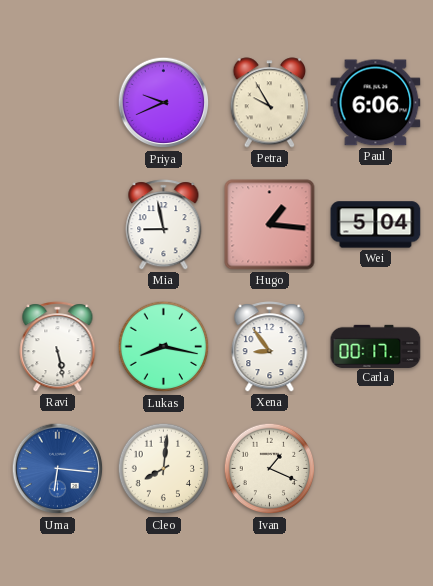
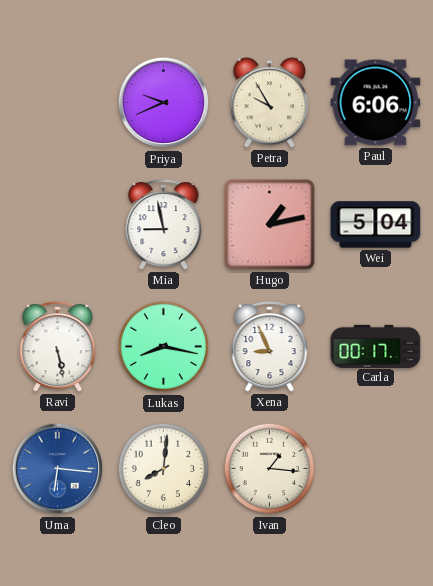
Hugo: 1:16 -> 1:13
Xena: 8:54 -> 8:56
Ivan: 1:19 -> 1:16
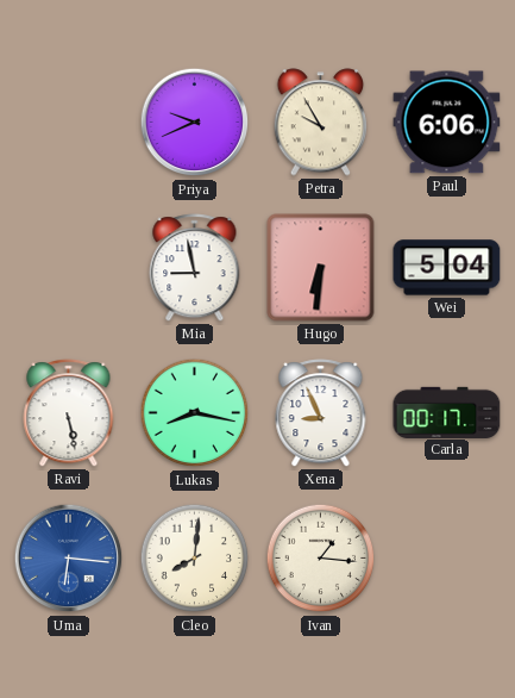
Hugo: 1:13 -> 6:31
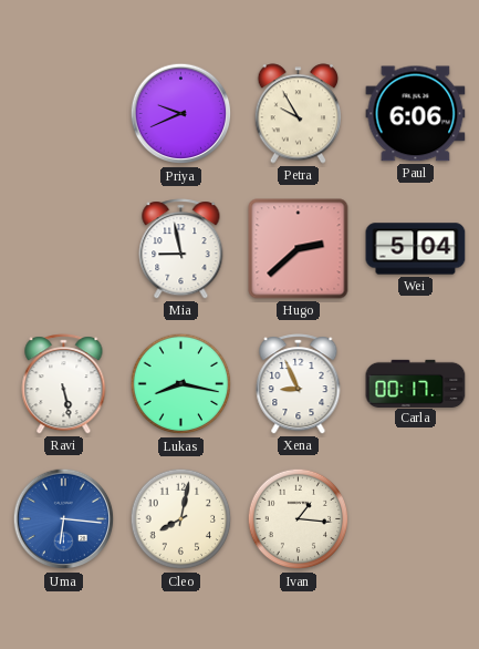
Hugo: 6:31 -> 2:38
Cleo: 8:01 -> 8:02
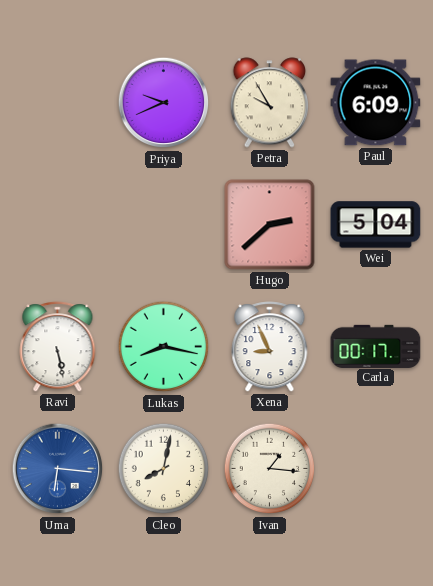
Paul: 6:06 -> 6:09
Mia: 8:58 -> none
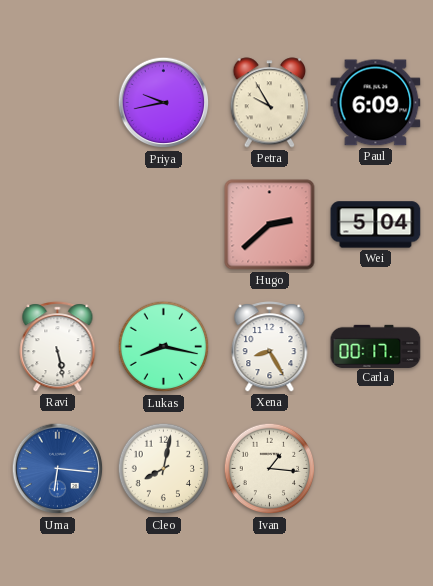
Priya: 9:41 -> 9:43
Xena: 8:56 -> 8:25
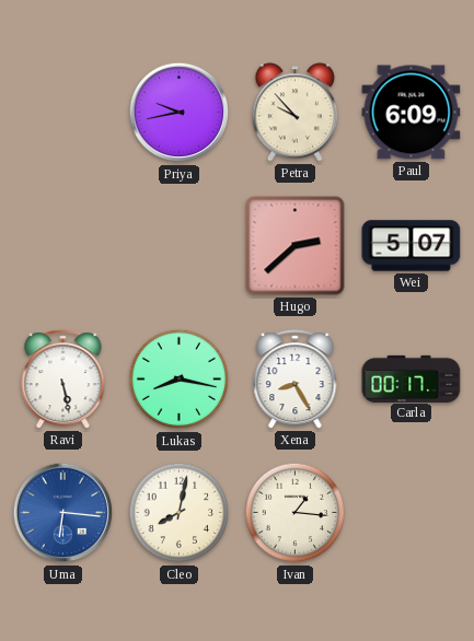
Petra: 9:55 -> 9:53
Wei: 5:04 -> 5:07
